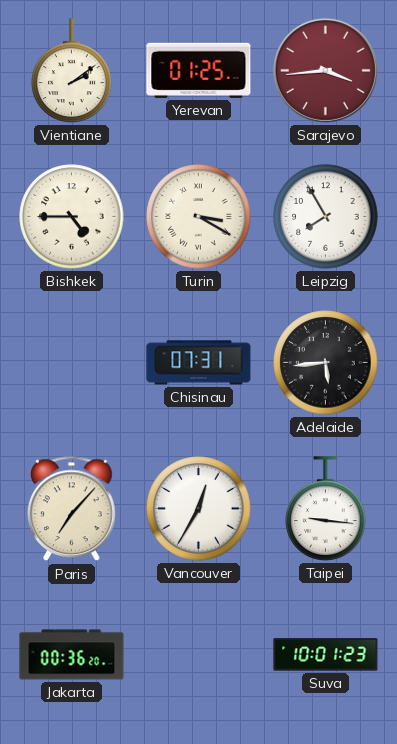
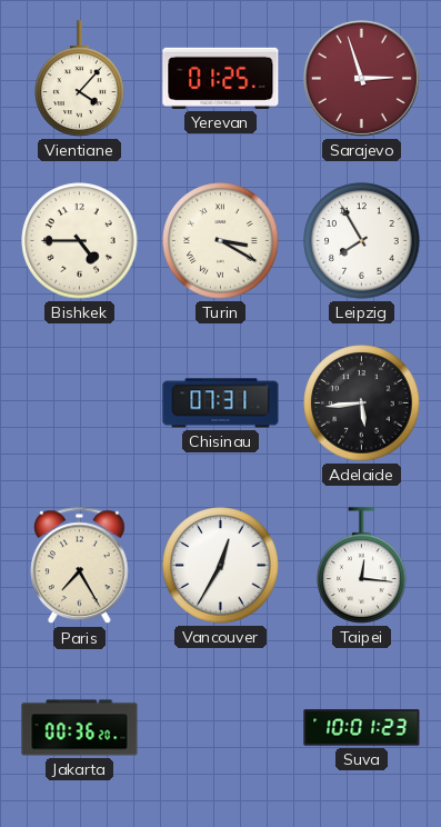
Vientiane: 2:09 -> 4:07
Sarajevo: 3:44 -> 2:57
Paris: 7:07 -> 7:25
Taipei: 9:16 -> 12:16
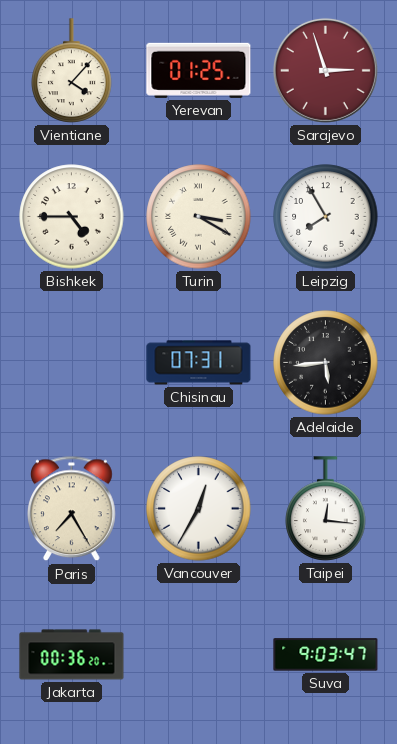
Suva: 10:01 -> 9:03
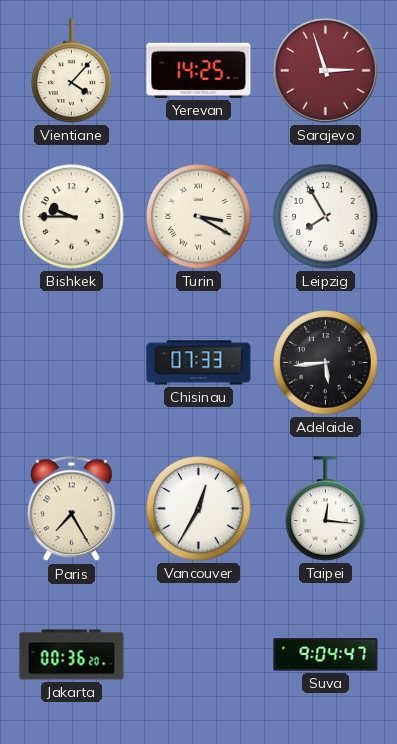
Yerevan: 01:25 -> 14:25
Bishkek: 4:45 -> 9:45
Chisinau: 07:31 -> 07:33
Suva: 9:03 -> 9:04
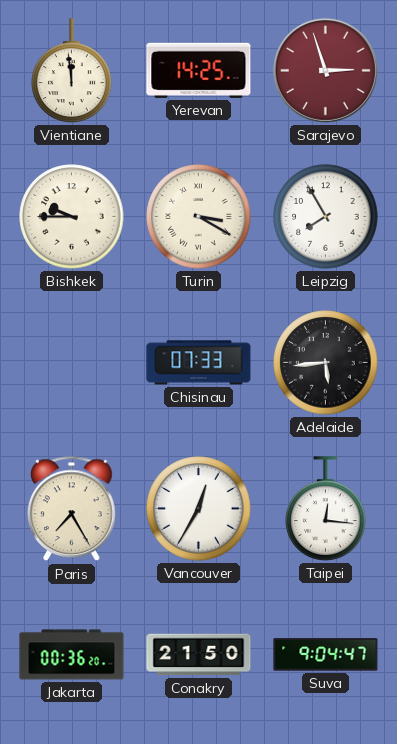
Vientiane: 4:07 -> 11:59
Conakry: none -> 21:50
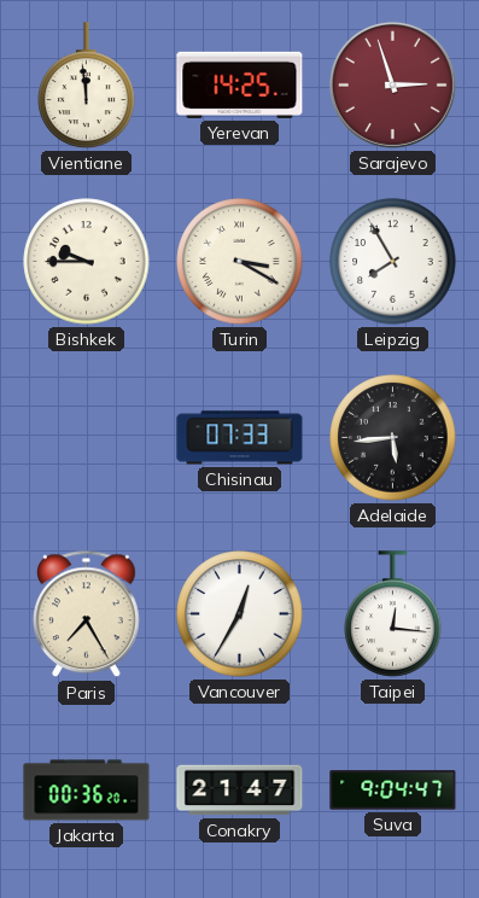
Conakry: 21:50 -> 21:47
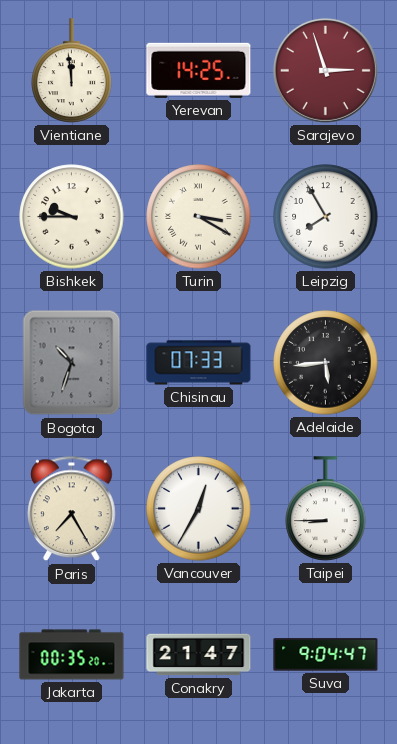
Bogota: none -> 10:33
Taipei: 12:16 -> 8:45
Jakarta: 00:36 -> 00:35
